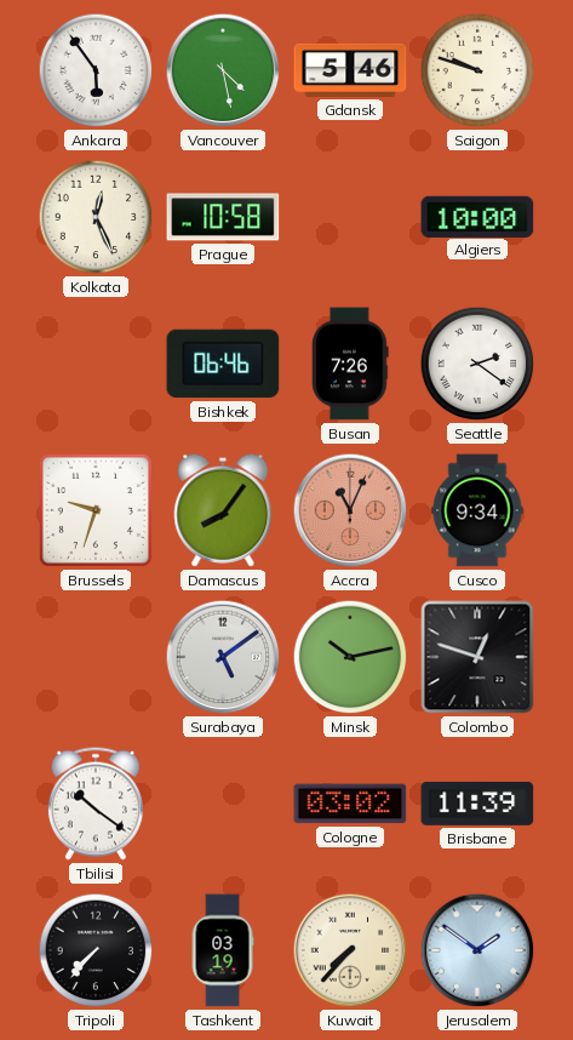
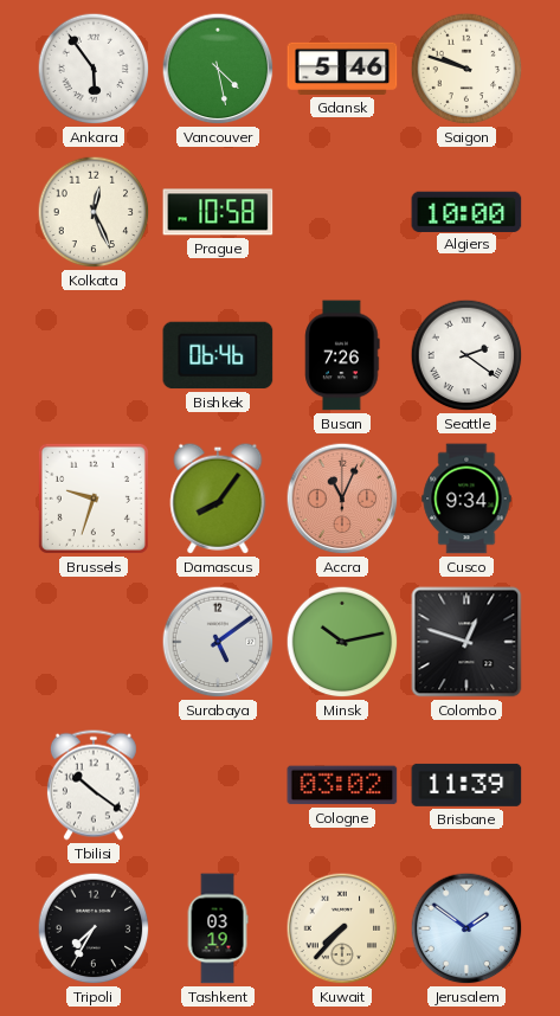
Tripoli: 7:37 -> 7:35
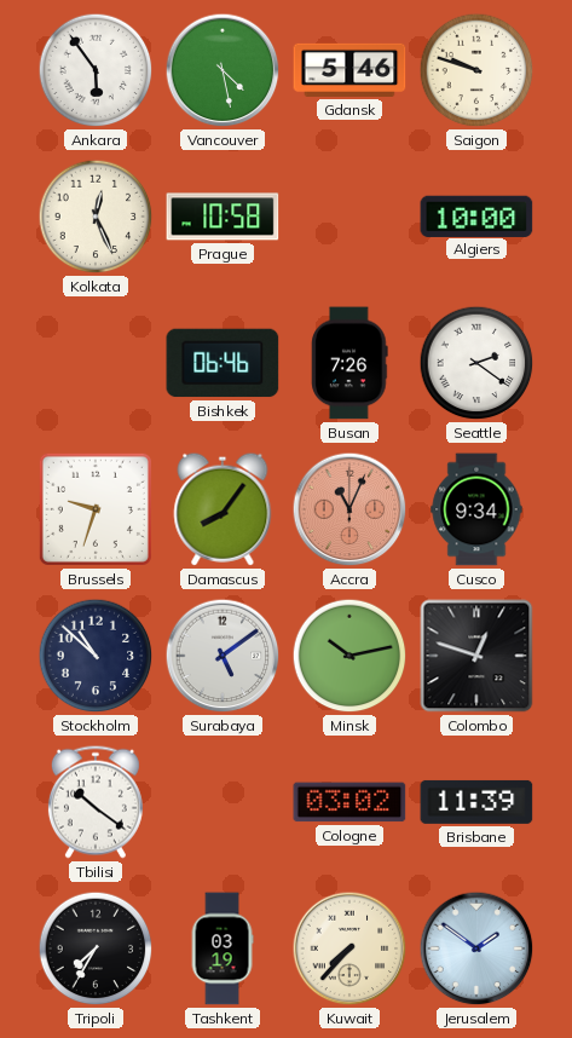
Stockholm: none -> 10:52
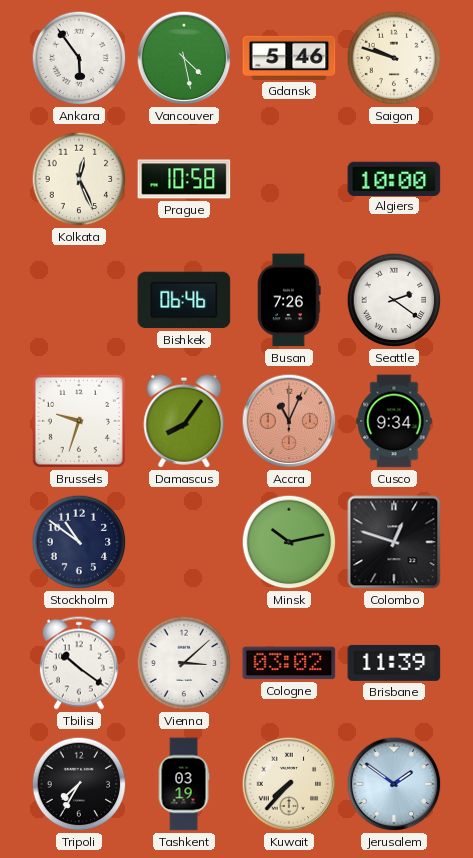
Stockholm: 10:52 -> 10:51
Surabaya: 5:09 -> none
Vienna: none -> 3:08
